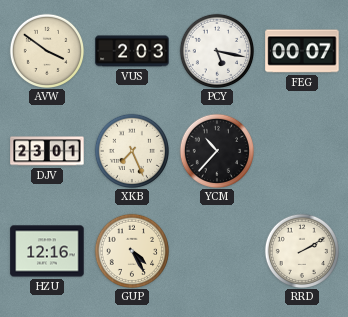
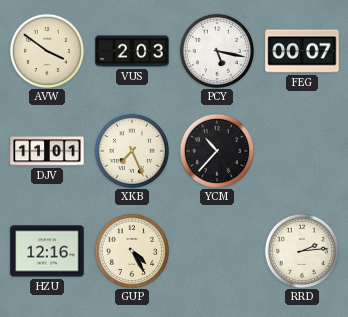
DJV: 23:01 -> 11:01
RRD: 2:10 -> 2:14
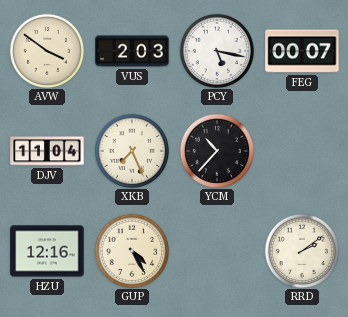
DJV: 11:01 -> 11:04
RRD: 2:14 -> 2:09
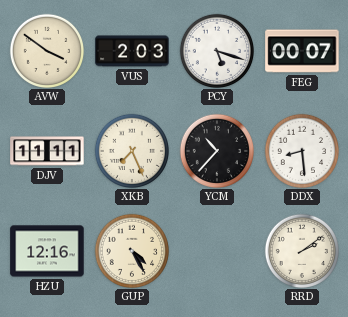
PCY: 5:17 -> 5:18
DJV: 11:04 -> 11:11
DDX: none -> 8:29
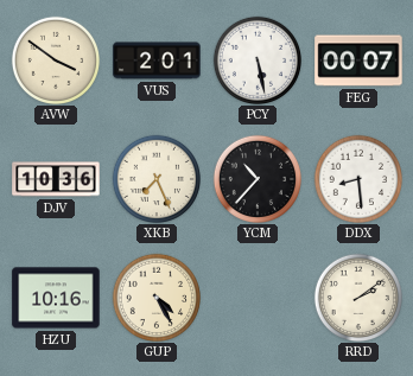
VUS: 2:03 -> 2:01
PCY: 5:18 -> 5:28
DJV: 11:11 -> 10:36
HZU: 12:16 -> 10:16
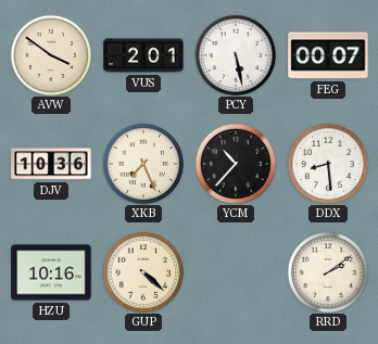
GUP: 4:25 -> 4:22
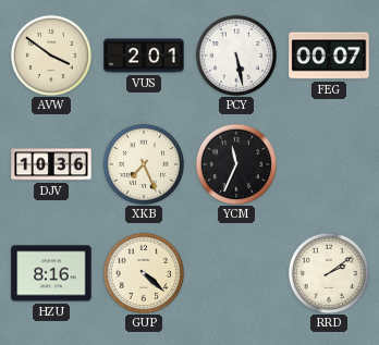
YCM: 10:37 -> 11:34
DDX: 8:29 -> none
HZU: 10:16 -> 8:16
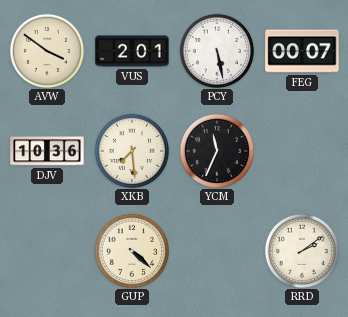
XKB: 7:26 -> 7:29
HZU: 8:16 -> none
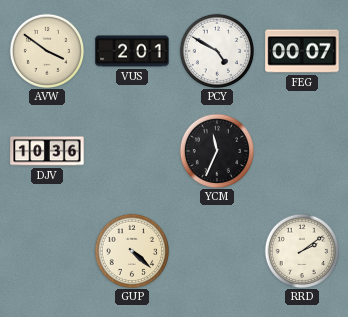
PCY: 5:28 -> 4:50
XKB: 7:29 -> none
